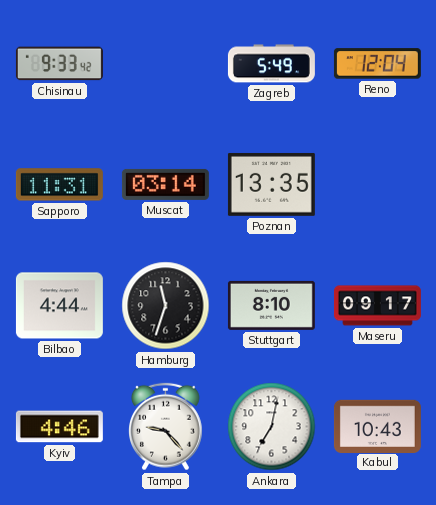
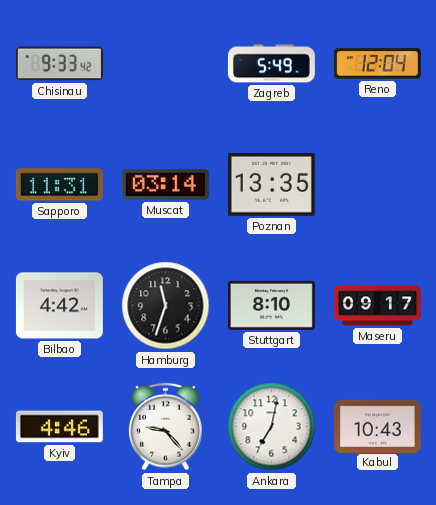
Bilbao: 4:44 -> 4:42
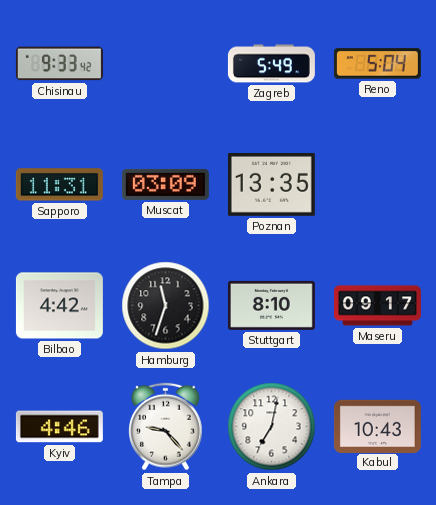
Reno: 12:04 -> 5:04
Muscat: 03:14 -> 03:09
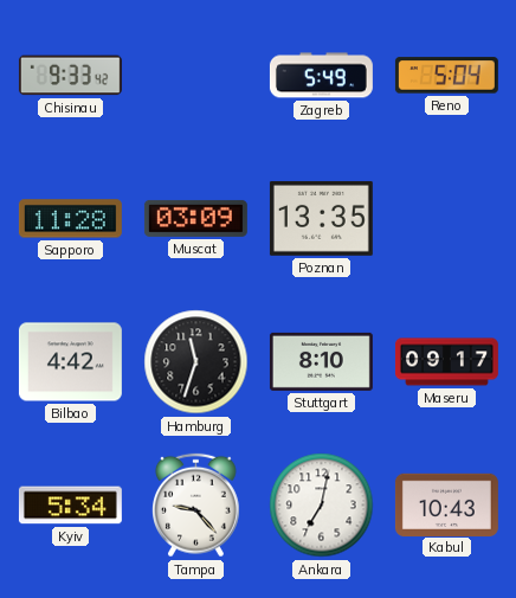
Sapporo: 11:31 -> 11:28
Kyiv: 4:46 -> 5:34
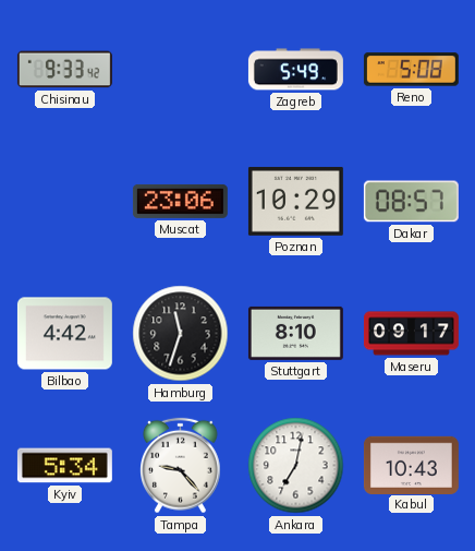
Reno: 5:04 -> 5:08
Sapporo: 11:28 -> none
Muscat: 03:09 -> 23:06
Poznan: 13:35 -> 10:29
Dakar: none -> 08:57
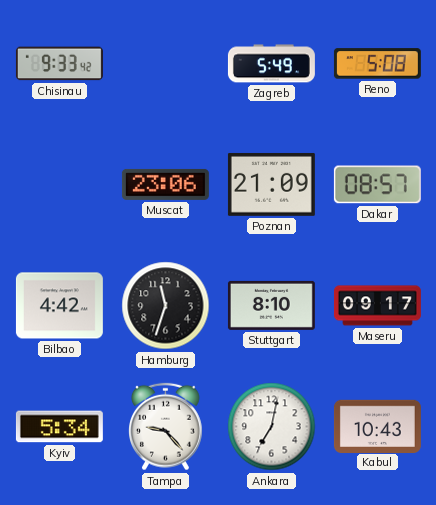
Poznan: 10:29 -> 21:09
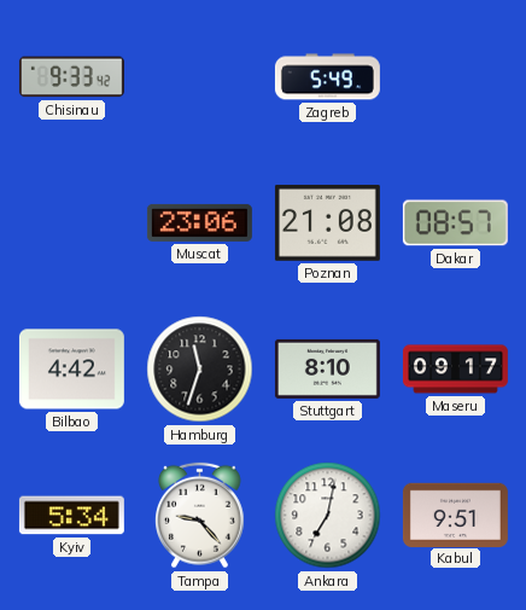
Reno: 5:08 -> none
Poznan: 21:09 -> 21:08
Kabul: 10:43 -> 9:51
